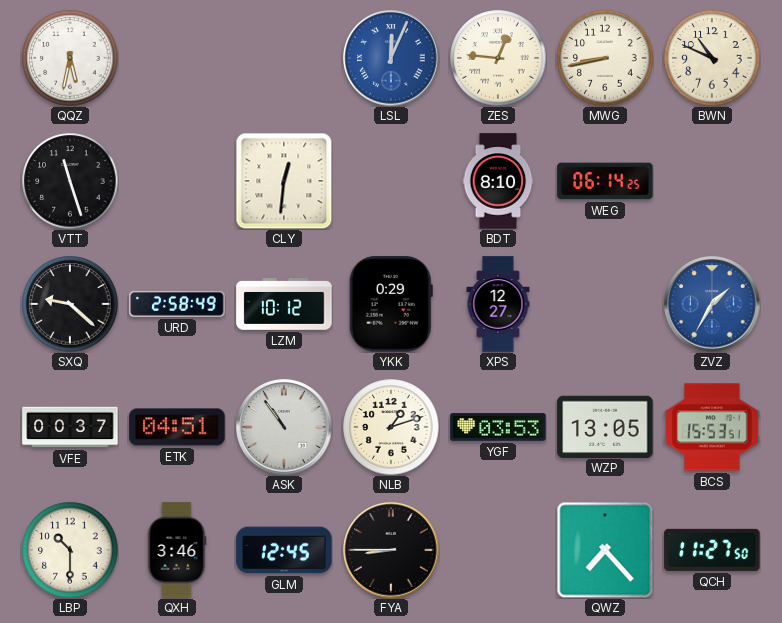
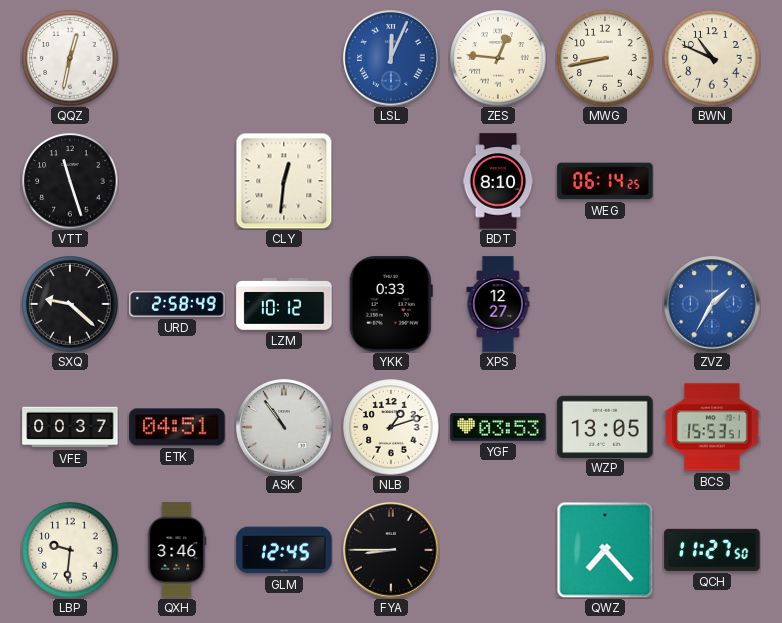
QQZ: 5:32 -> 12:32
YKK: 0:29 -> 0:33
LBP: 10:30 -> 9:31
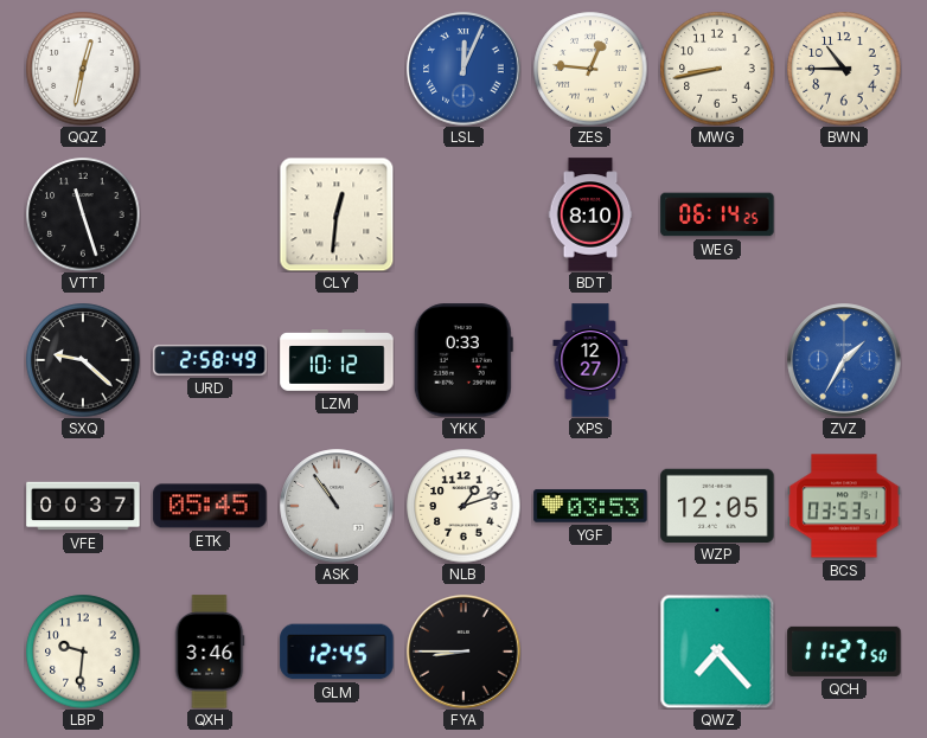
BWN: 10:49 -> 10:45
ETK: 04:51 -> 05:45
WZP: 13:05 -> 12:05
BCS: 15:53 -> 03:53
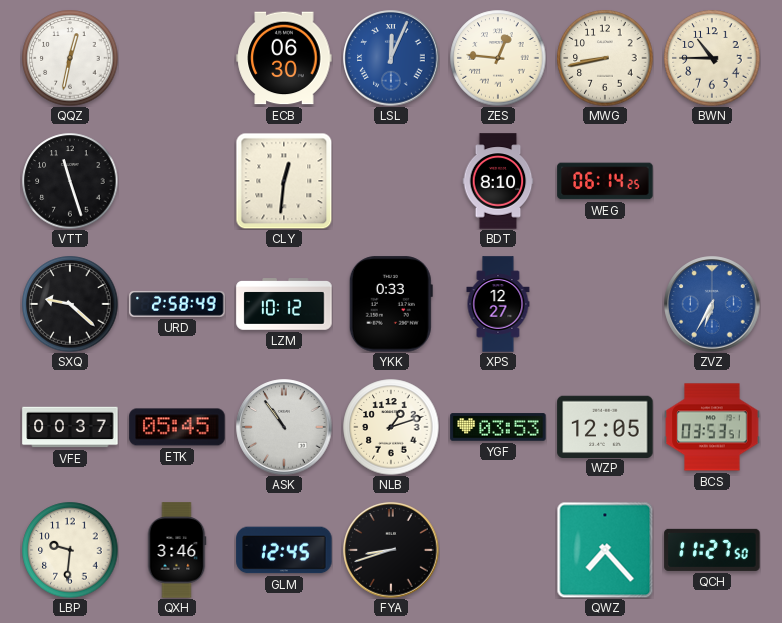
ECB: none -> 06:30
ZVZ: 1:35 -> 6:35
FYA: 8:45 -> 8:42
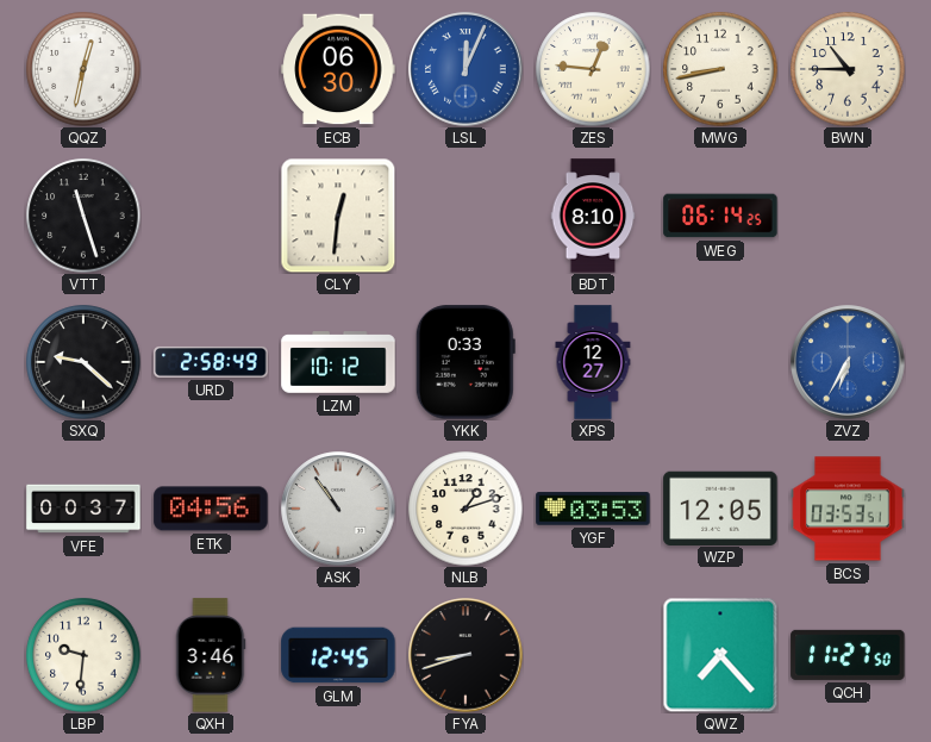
ETK: 05:45 -> 04:56
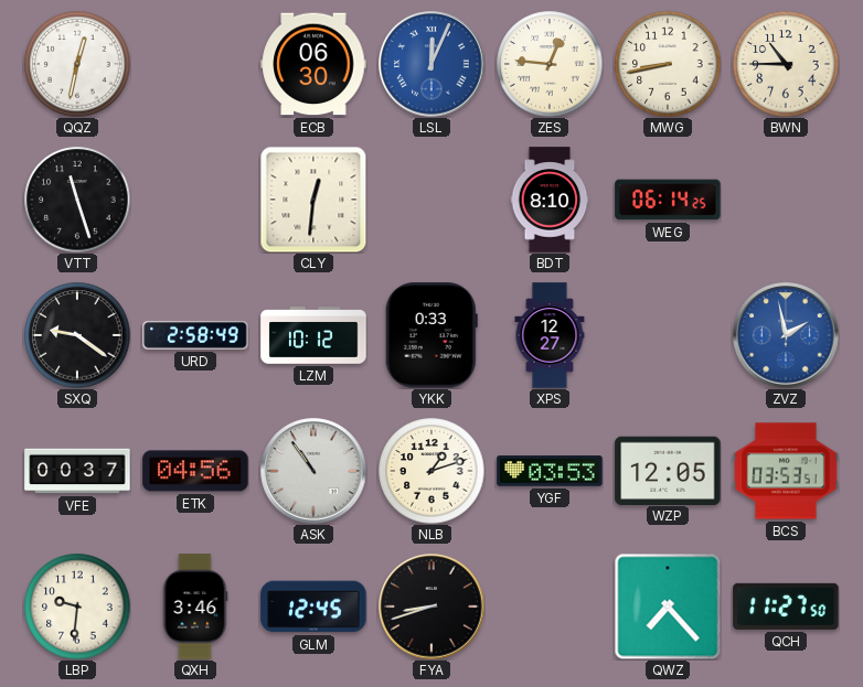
SXQ: 9:22 -> 9:21
ZVZ: 6:35 -> 1:58
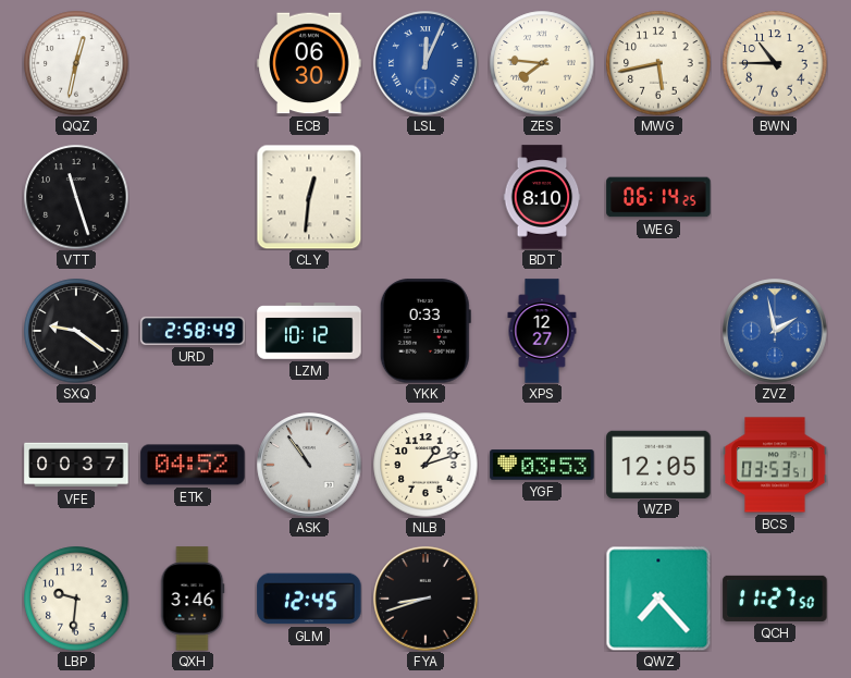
ZES: 12:46 -> 7:46
MWG: 8:43 -> 5:43
ETK: 04:56 -> 04:52
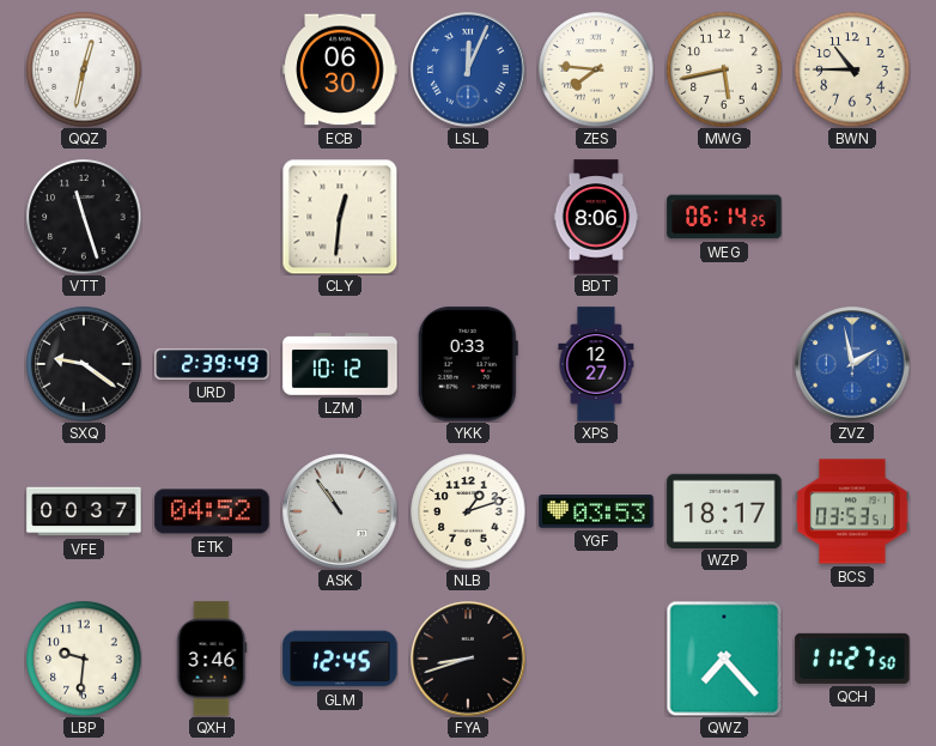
BDT: 8:10 -> 8:06
URD: 2:58 -> 2:39
WZP: 12:05 -> 18:17
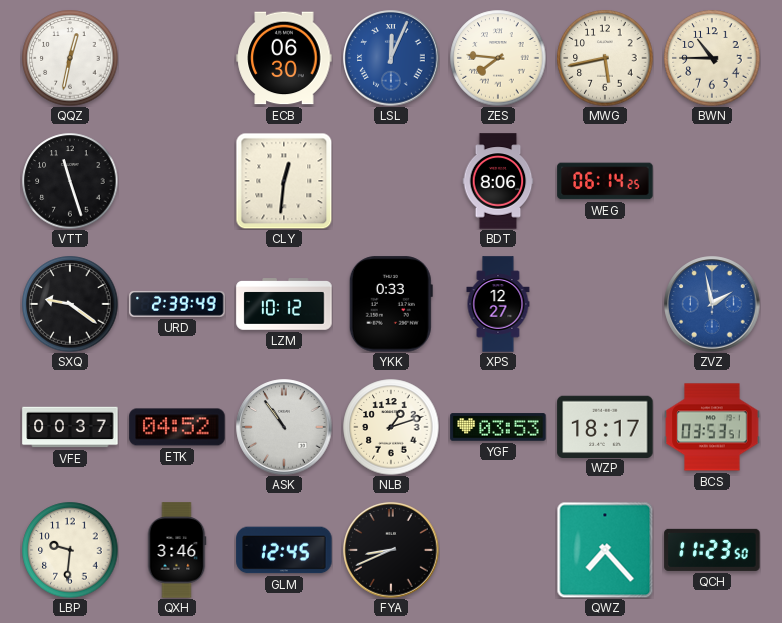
FYA: 8:42 -> 8:41
QCH: 11:27 -> 11:23
